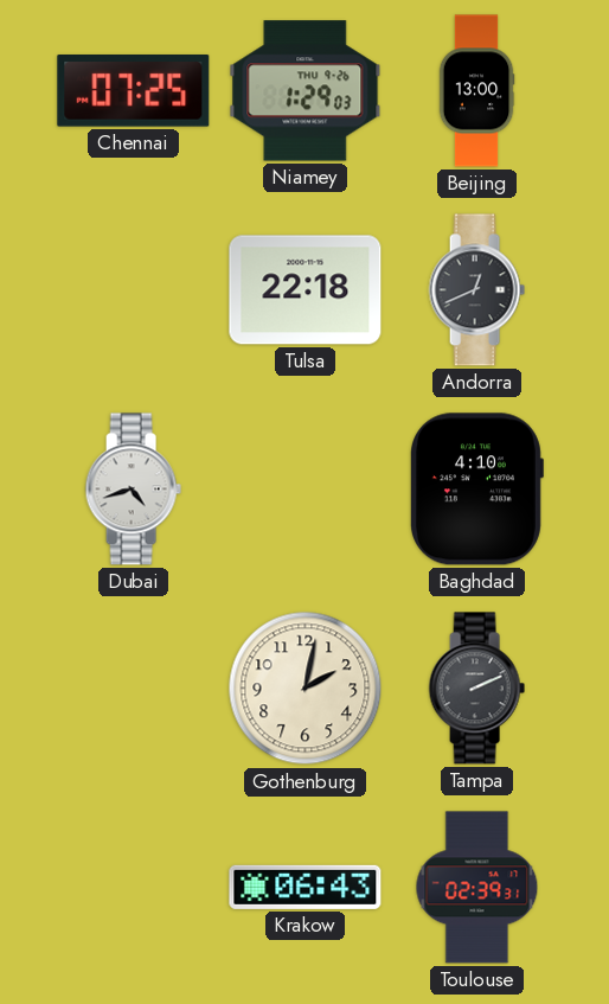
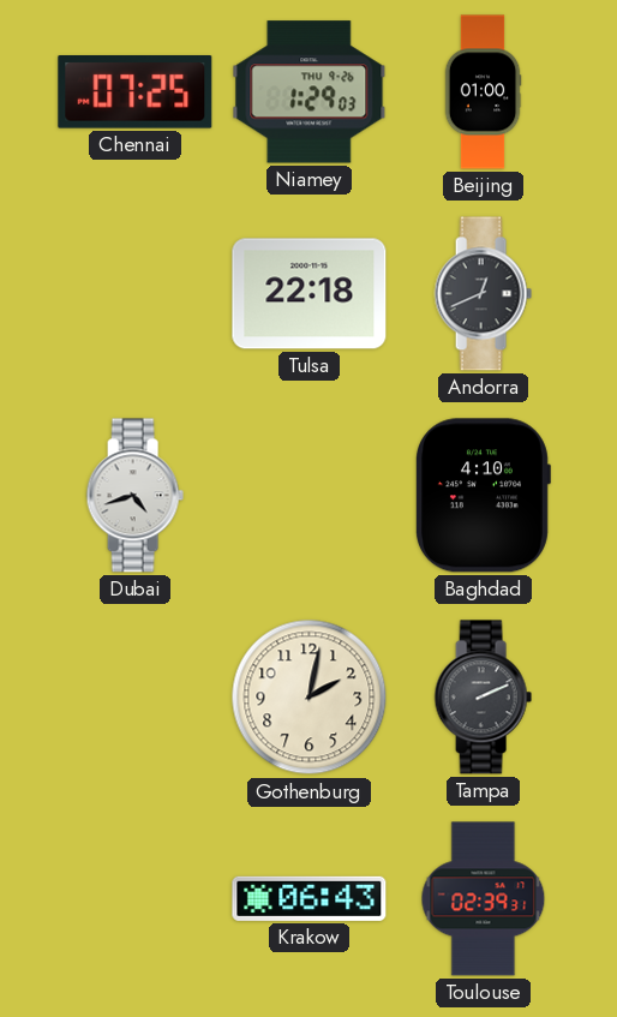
Beijing: 13:00 -> 01:00
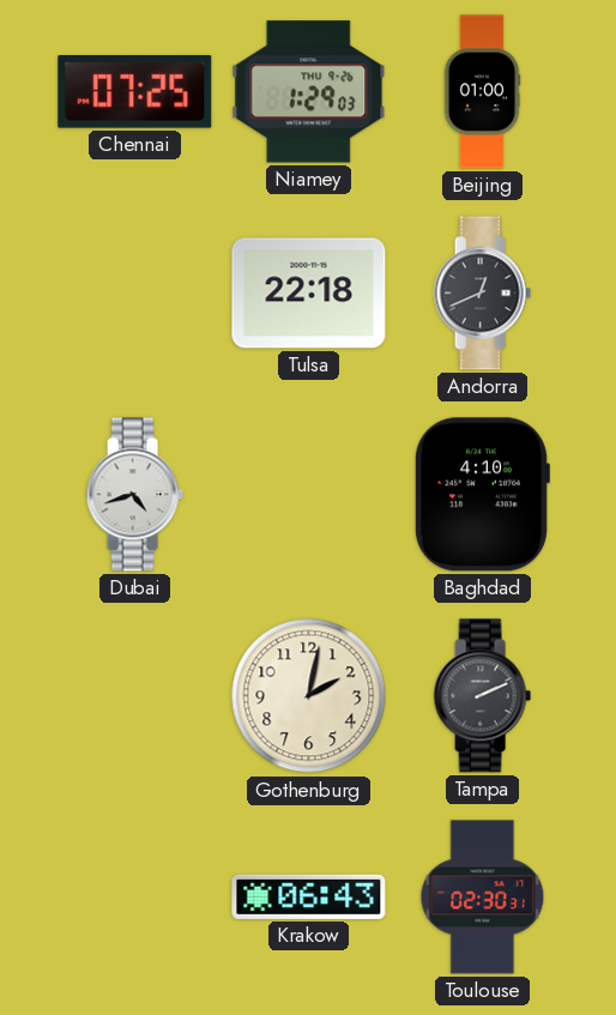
Toulouse: 02:39 -> 02:30
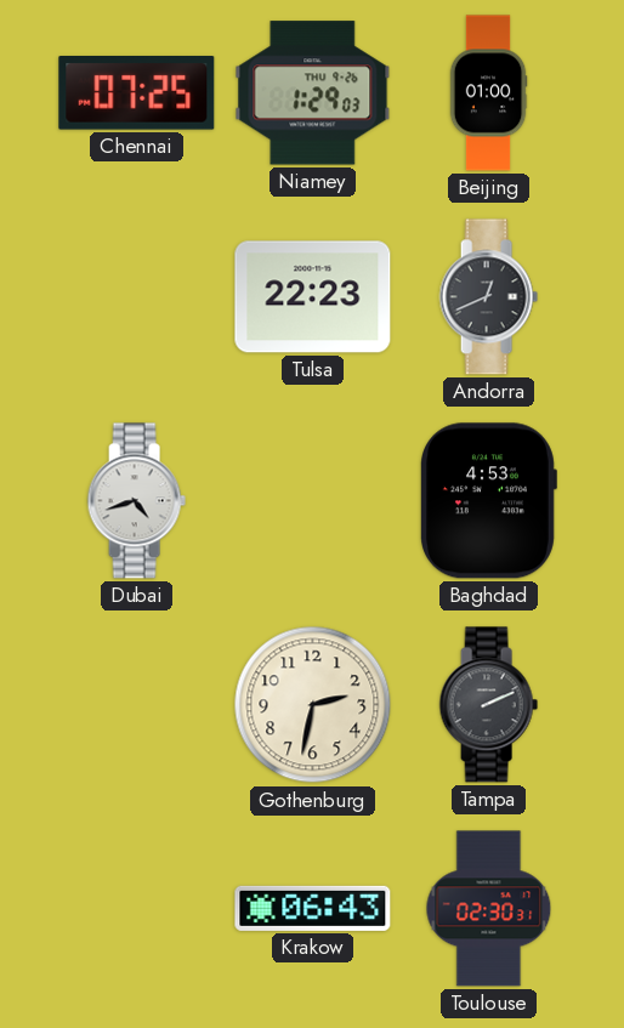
Tulsa: 22:18 -> 22:23
Baghdad: 4:10 -> 4:53
Gothenburg: 2:02 -> 2:32
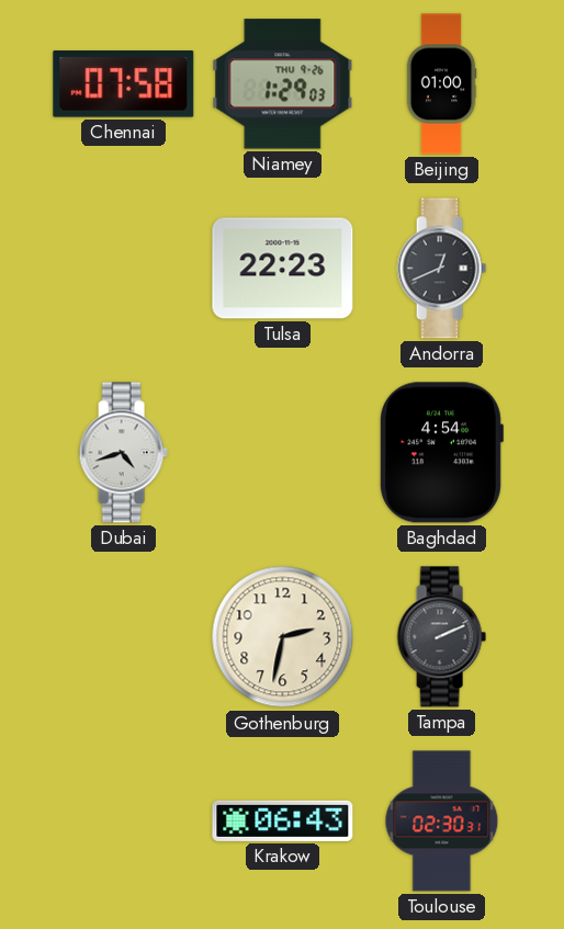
Chennai: 07:25 -> 07:58
Baghdad: 4:53 -> 4:54
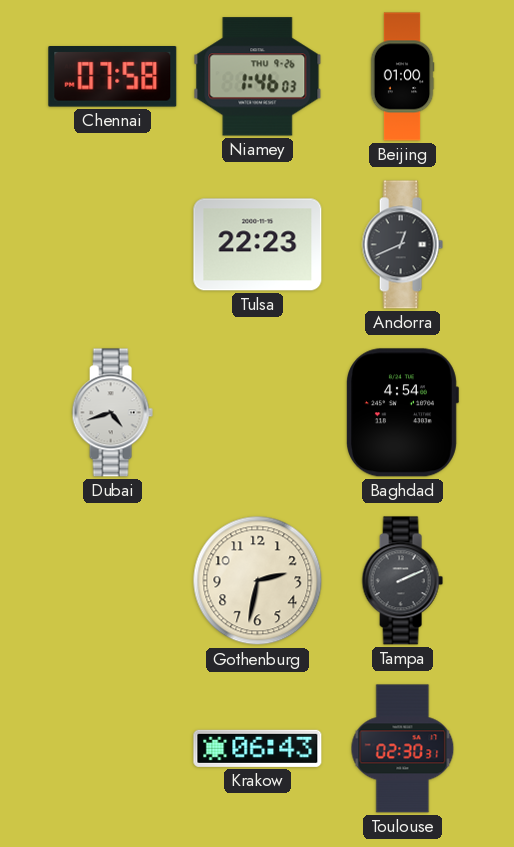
Niamey: 1:29 -> 1:46
